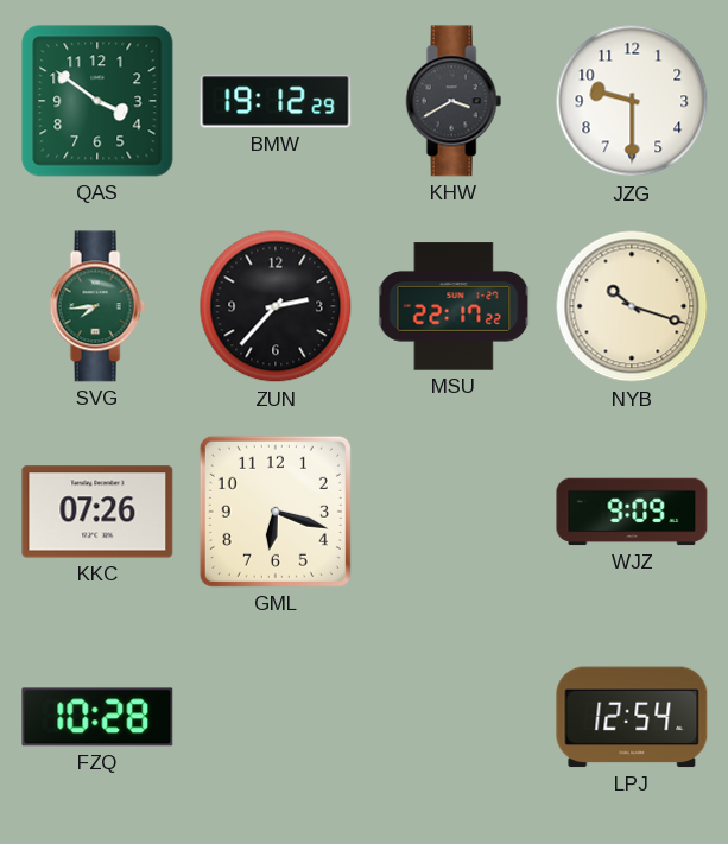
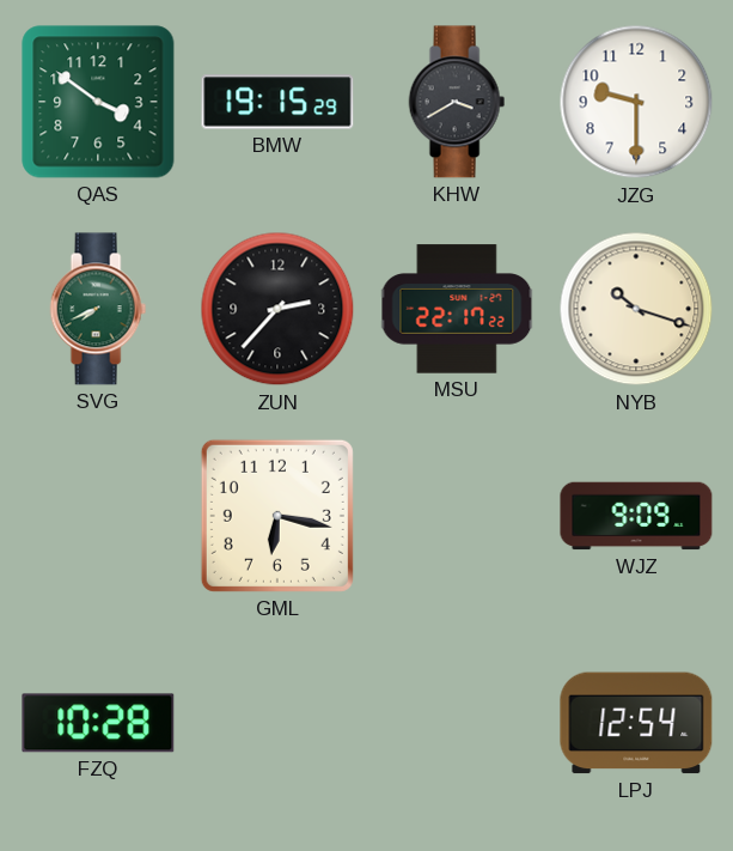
BMW: 19:12 -> 19:15
SVG: 7:44 -> 7:41
KKC: 07:26 -> none
GML: 6:18 -> 6:17
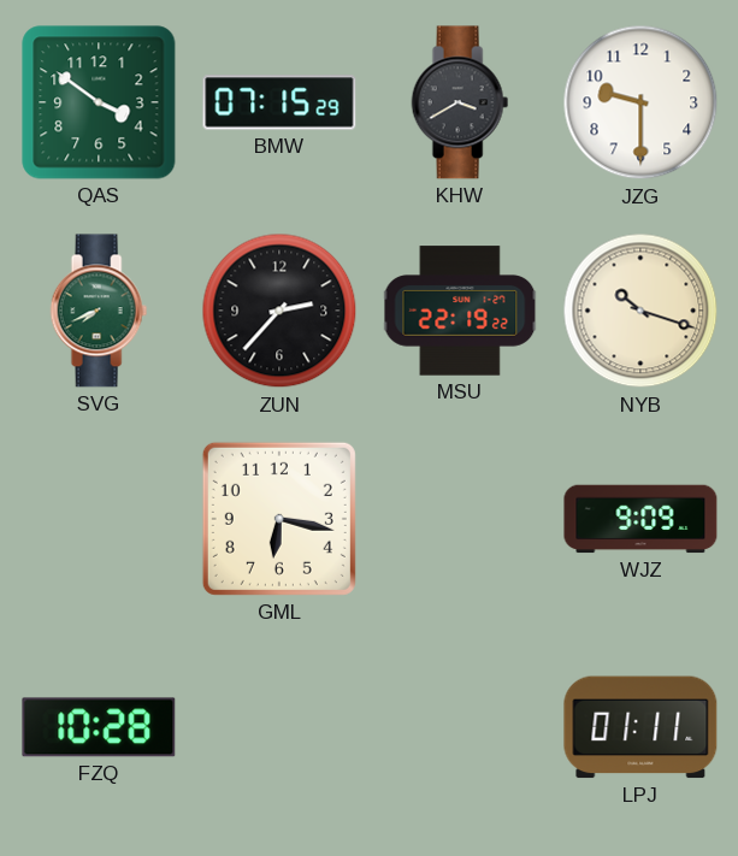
BMW: 19:15 -> 07:15
MSU: 22:17 -> 22:19
LPJ: 12:54 -> 01:11
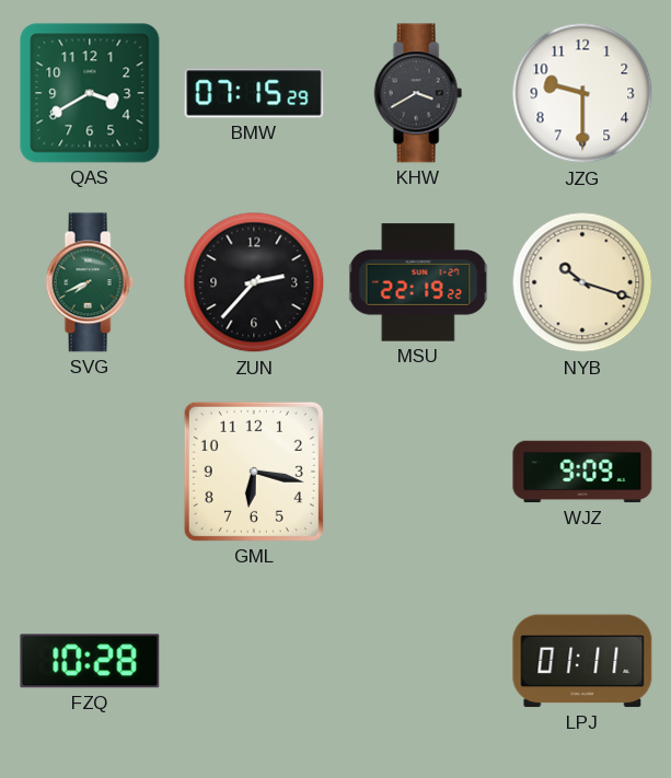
QAS: 3:51 -> 3:40
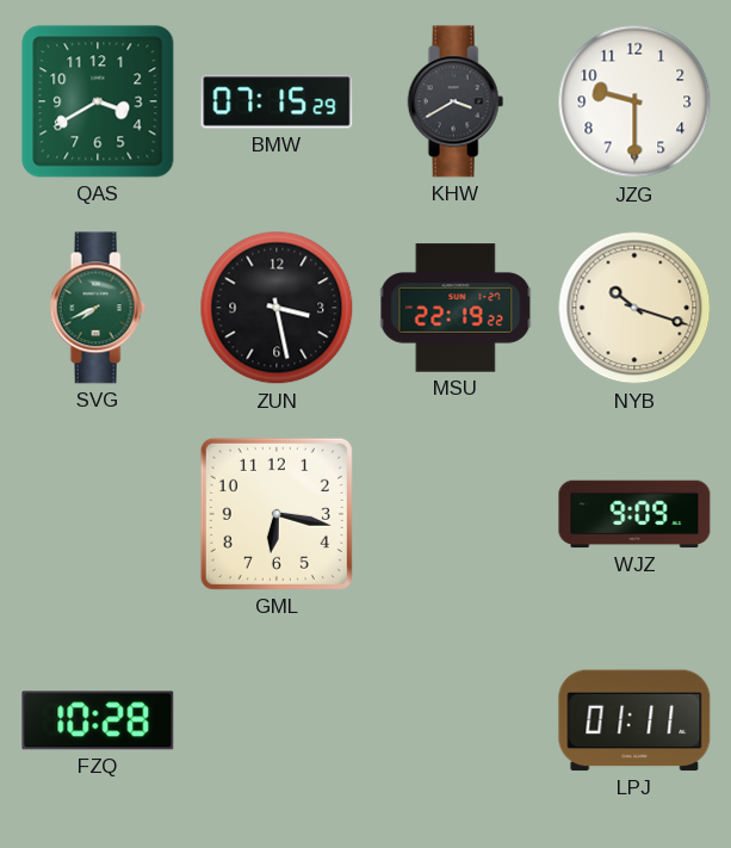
ZUN: 2:37 -> 3:28
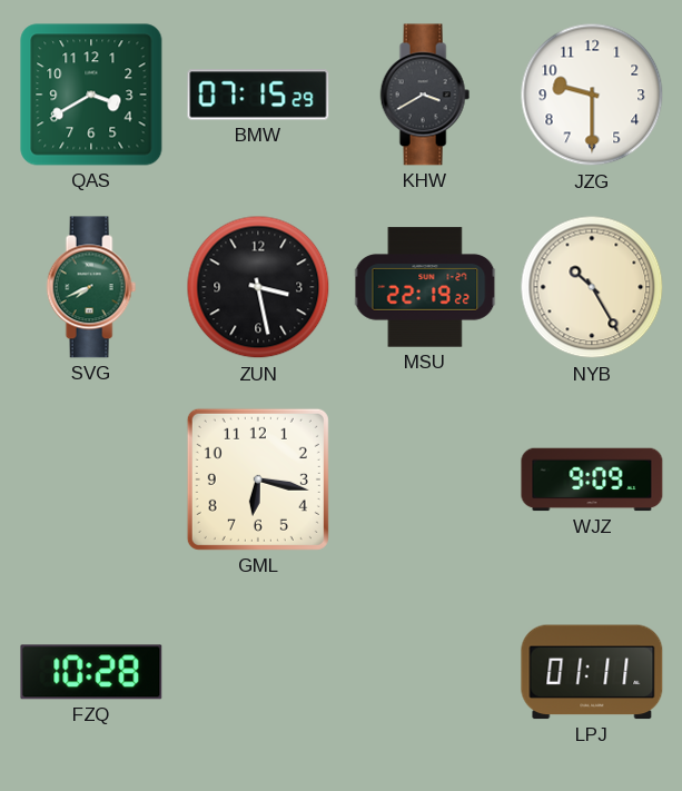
NYB: 10:18 -> 10:25
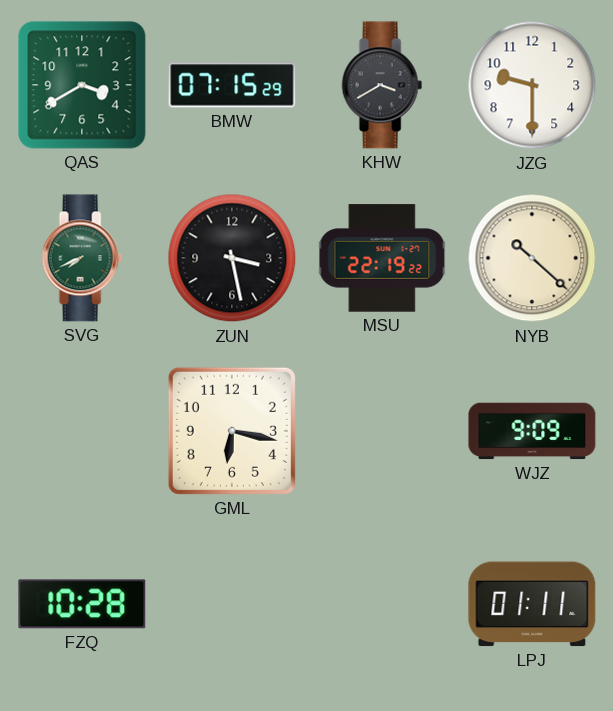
NYB: 10:25 -> 10:22
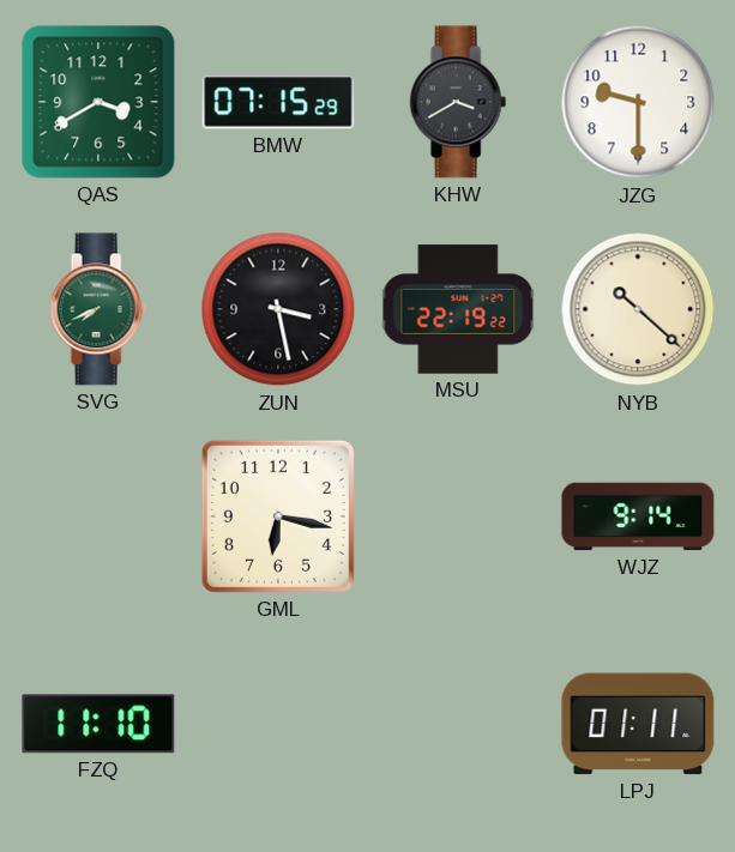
WJZ: 9:09 -> 9:14
FZQ: 10:28 -> 11:10
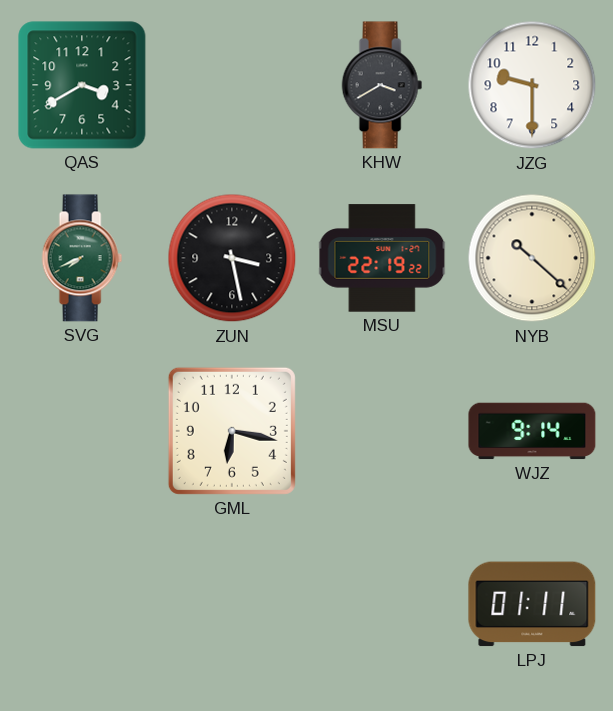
BMW: 07:15 -> none
FZQ: 11:10 -> none
